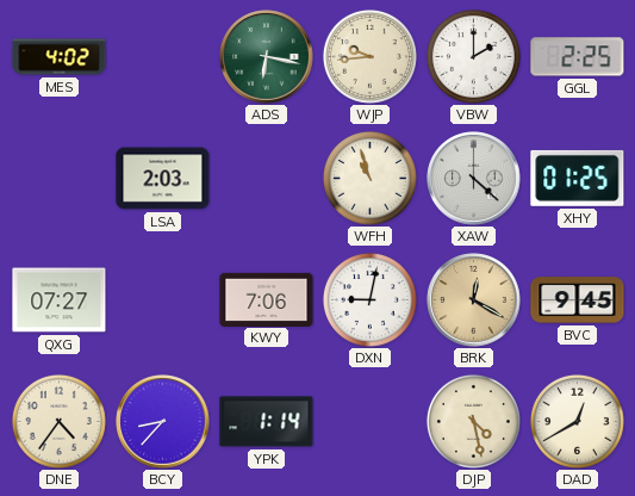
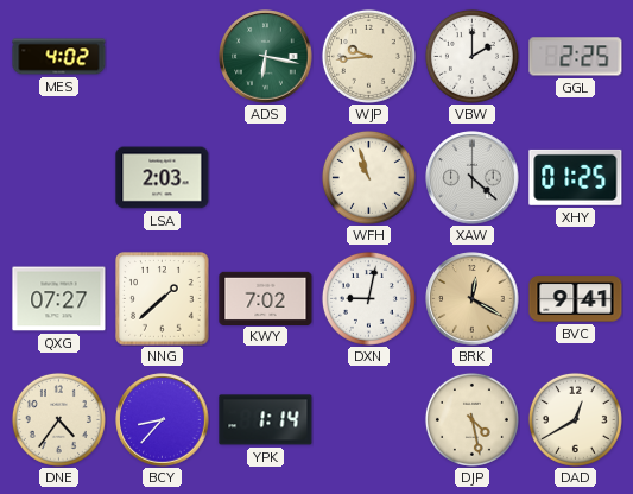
NNG: none -> 1:38
KWY: 7:06 -> 7:02
BVC: 9:45 -> 9:41
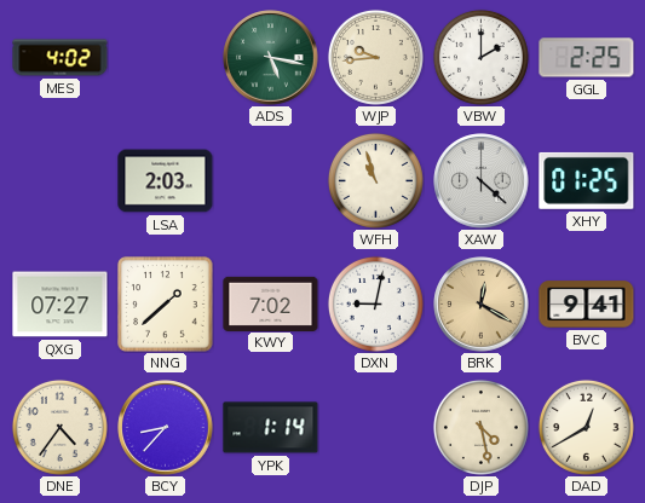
ADS: 6:17 -> 5:17
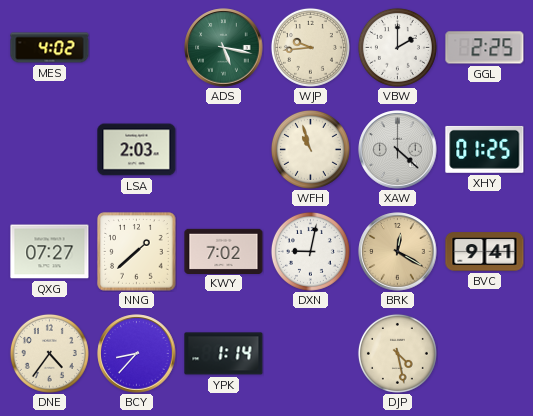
DAD: 12:40 -> none
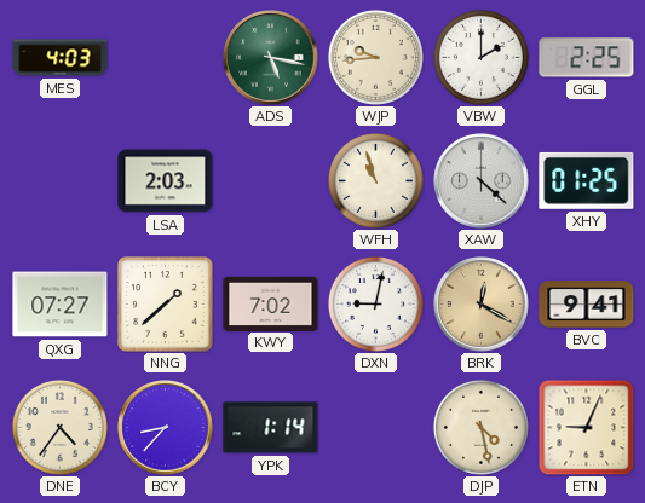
MES: 4:02 -> 4:03
ETN: none -> 9:04
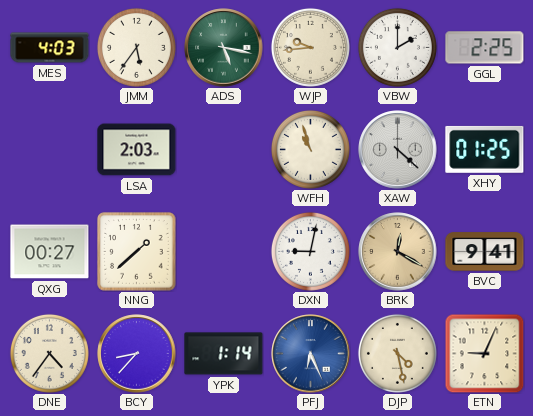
JMM: none -> 5:36
QXG: 07:27 -> 00:27
KWY: 7:02 -> none
PFJ: none -> 6:26
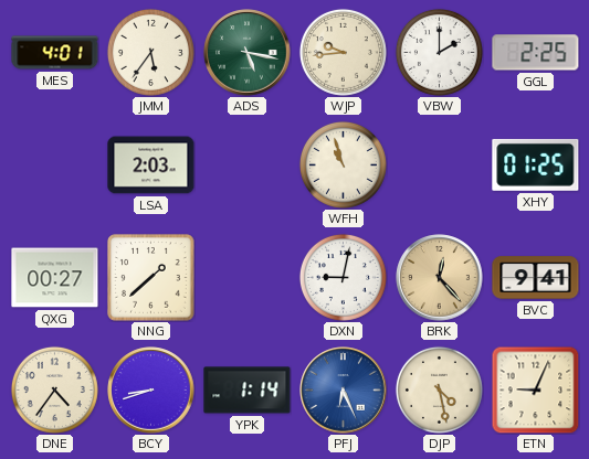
MES: 4:03 -> 4:01
XAW: 4:22 -> none
BRK: 12:20 -> 12:23
BCY: 8:37 -> 8:42
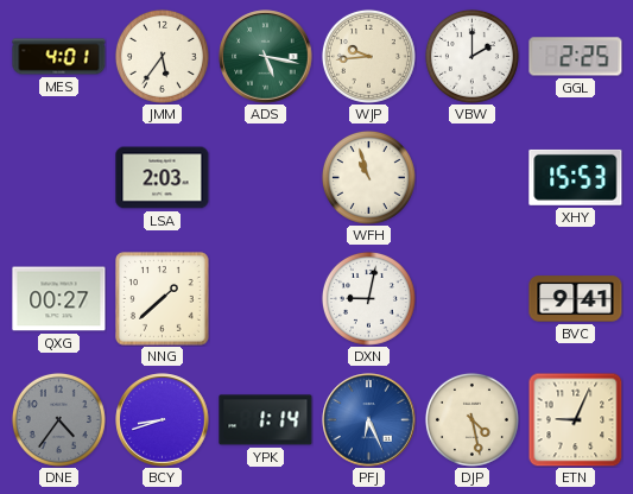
XHY: 01:25 -> 15:53
BRK: 12:23 -> none
DNE dial: cream -> grey
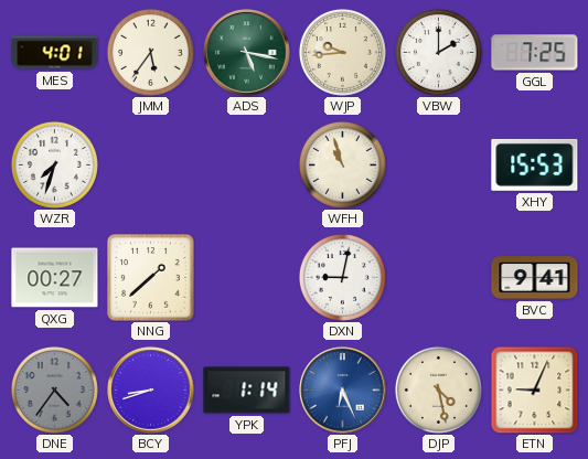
GGL: 2:25 -> 7:25
WZR: none -> 7:33
LSA: 2:03 -> none
